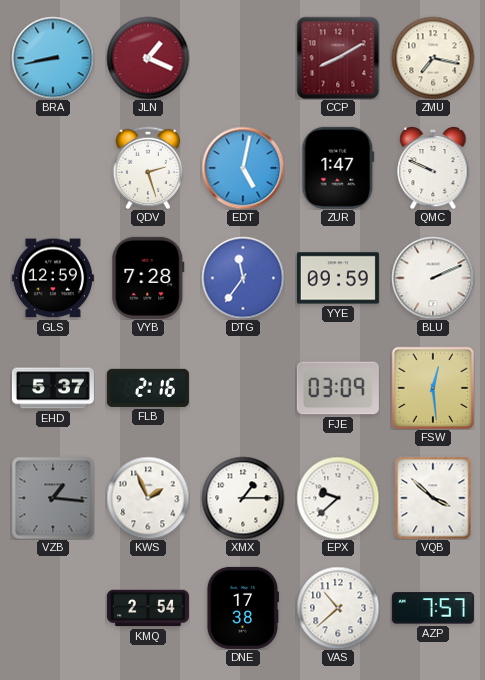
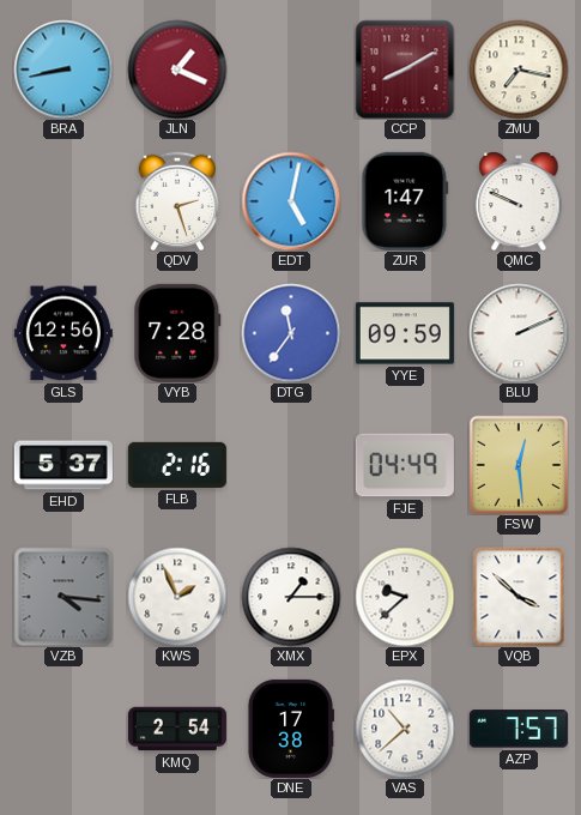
GLS: 12:59 -> 12:56
FJE: 03:09 -> 04:49
VZB: 1:16 -> 4:16
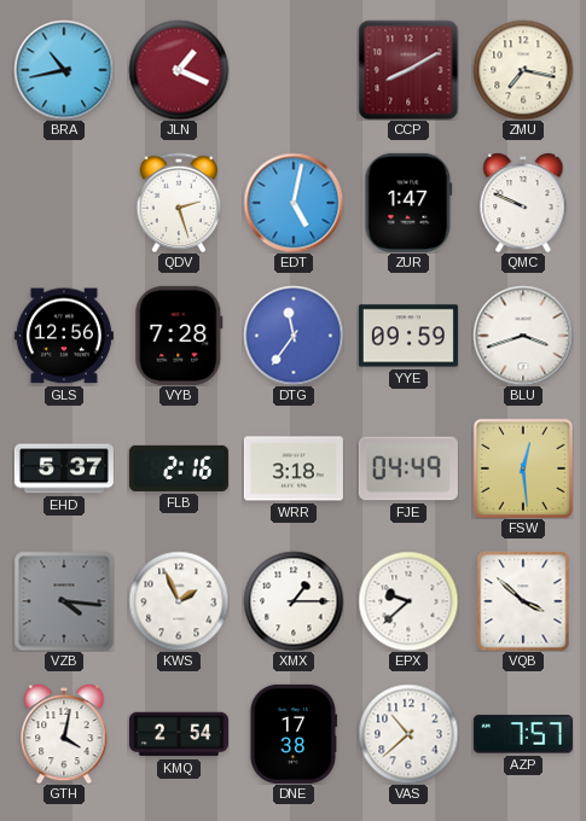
BRA: 8:43 -> 10:43
BLU: 2:11 -> 3:42
WRR: none -> 3:18
GTH: none -> 4:02
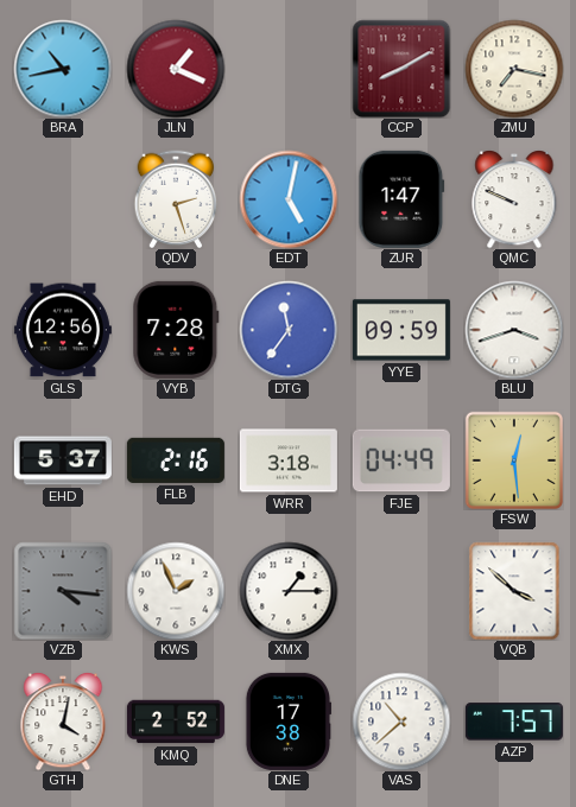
EPX: 9:38 -> none
KMQ: 2:54 -> 2:52
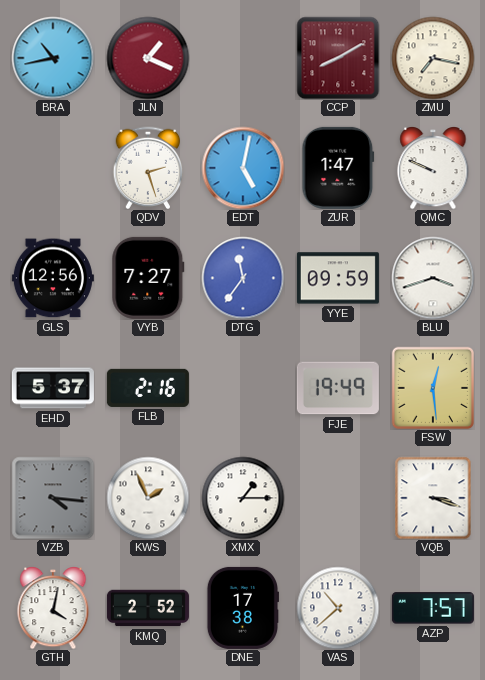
VYB: 7:28 -> 7:27
WRR: 3:18 -> none
FJE: 04:49 -> 19:49
VQB: 3:52 -> 3:18
